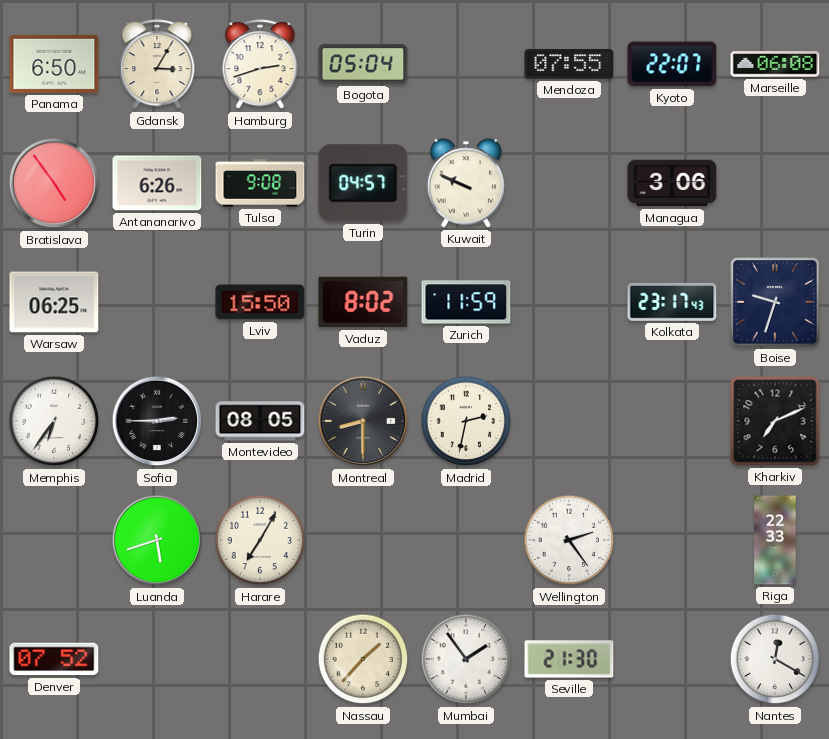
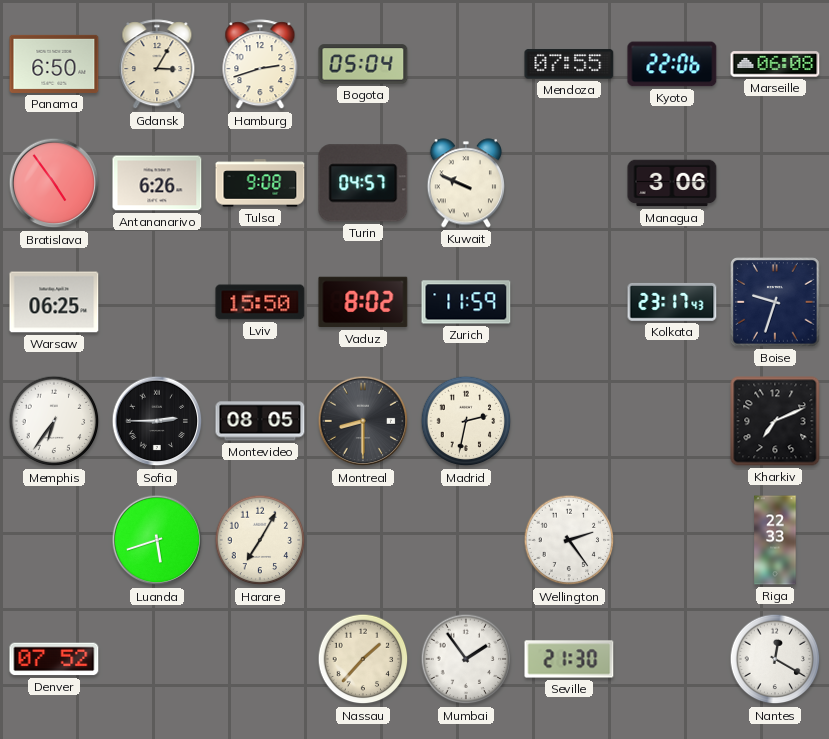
Kyoto: 22:07 -> 22:06
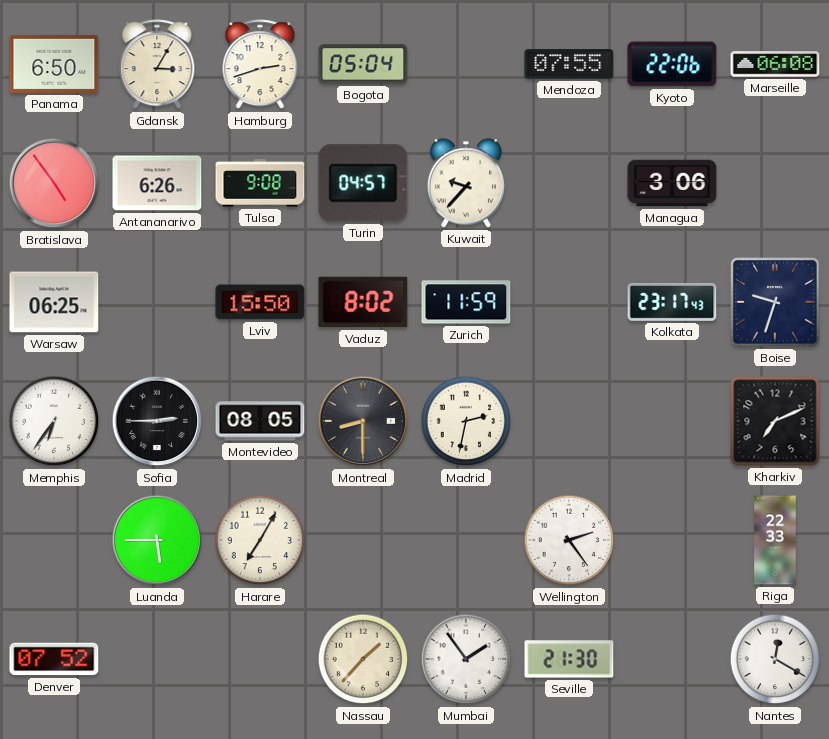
Kuwait: 9:49 -> 9:37
Luanda: 5:42 -> 5:45
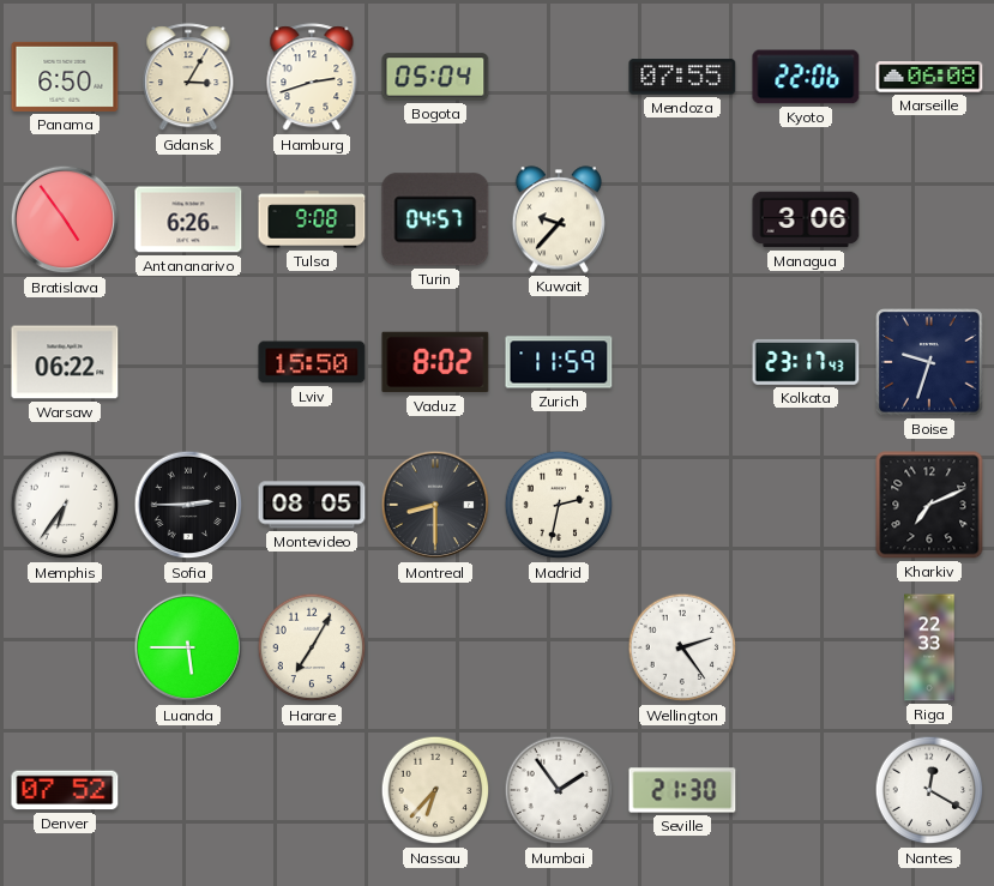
Warsaw: 06:25 -> 06:22
Nassau: 1:37 -> 6:37
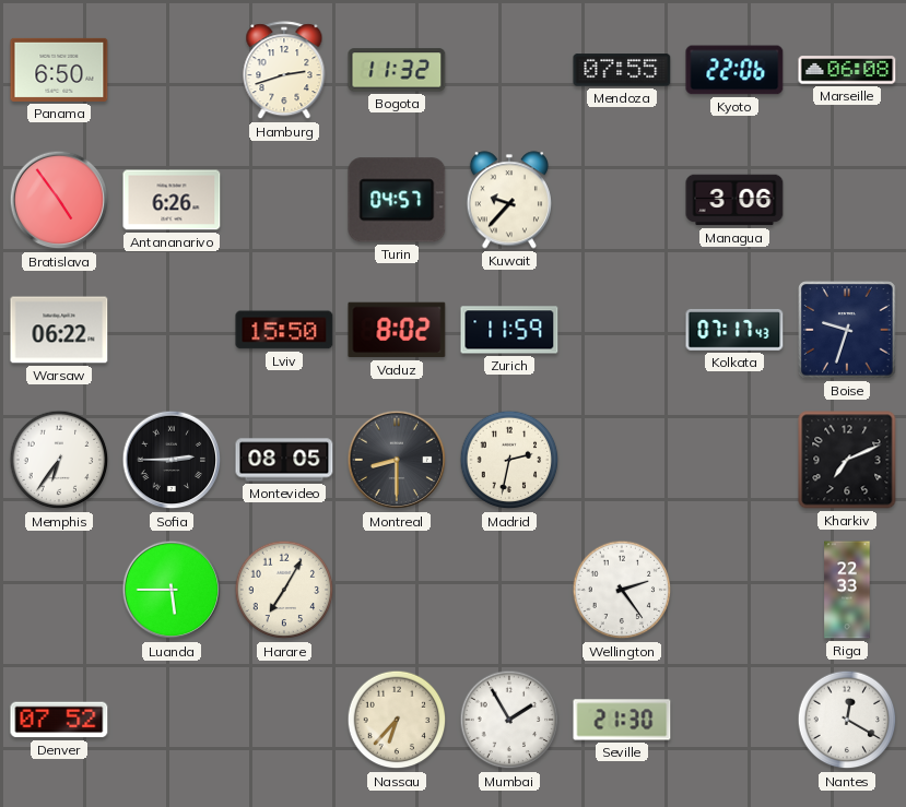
Gdansk: 3:05 -> none
Bogota: 05:04 -> 11:32
Tulsa: 9:08 -> none
Kolkata: 23:17 -> 07:17
Mumbai: 1:54 -> 1:55
